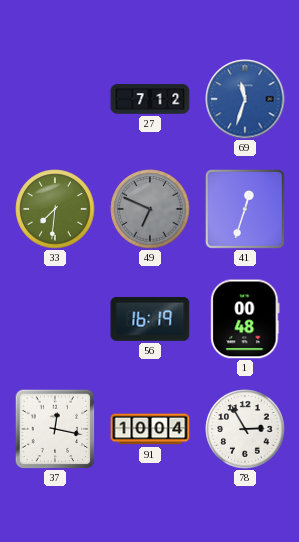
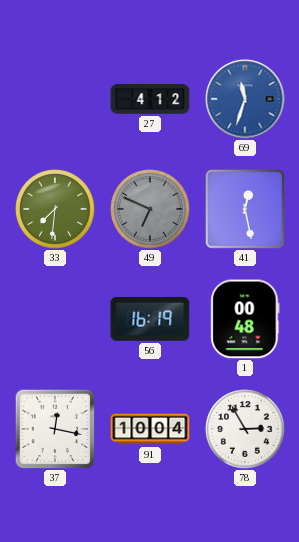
27: 7:12 -> 4:12
41: 12:33 -> 12:28
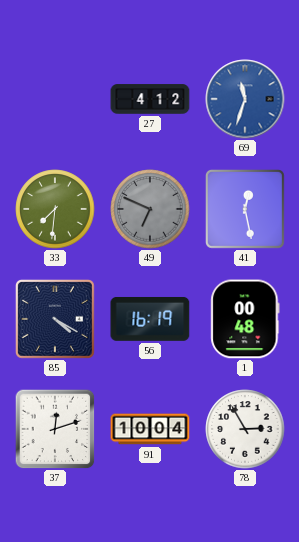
85: none -> 4:20
37: 12:17 -> 12:12
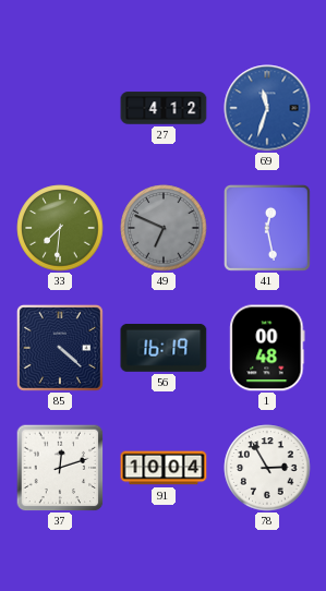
85: 4:20 -> 4:22
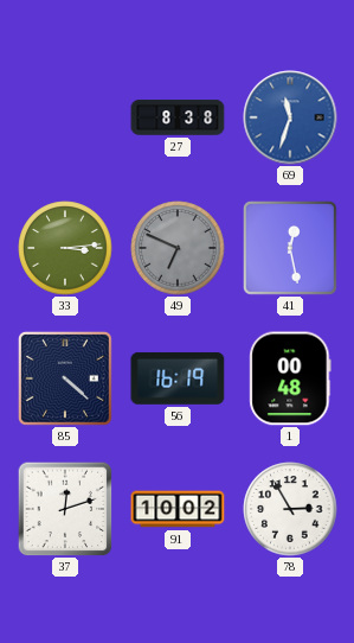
27: 4:12 -> 8:38
33: 7:31 -> 3:14
91: 10:04 -> 10:02
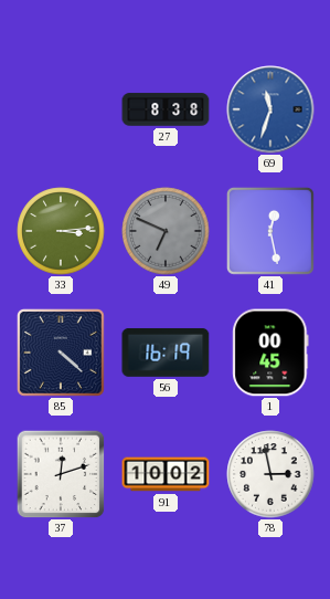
1: 00:48 -> 00:45
78: 2:55 -> 2:58
